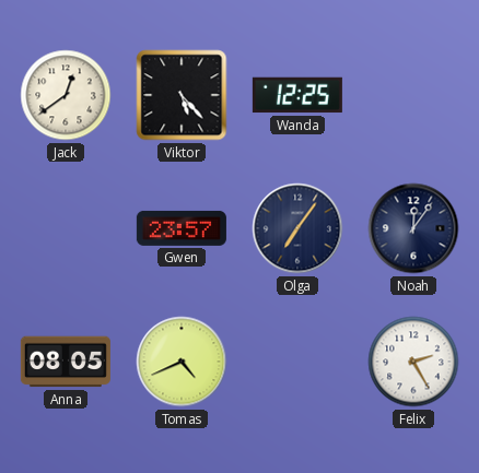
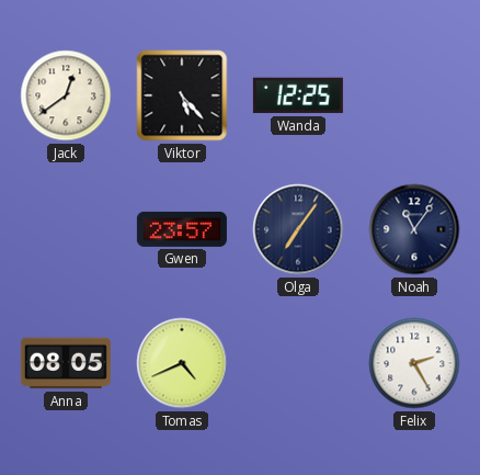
Noah: 12:06 -> 11:06
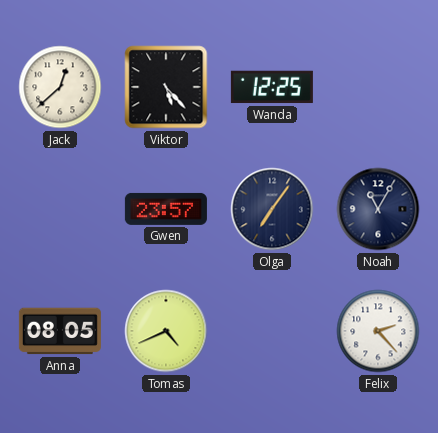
Jack: 12:39 -> 12:38
Noah: 11:06 -> 11:05
Felix: 2:25 -> 2:23
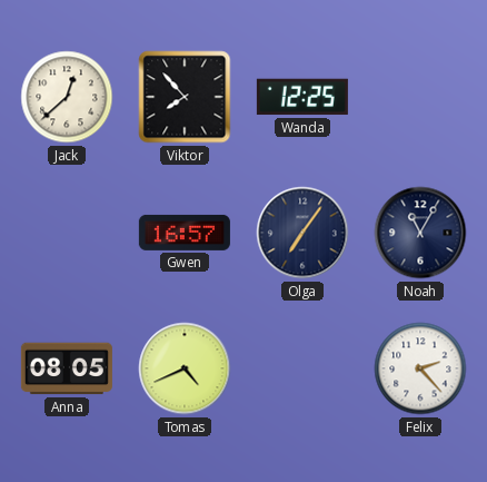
Viktor: 5:23 -> 7:53
Gwen: 23:57 -> 16:57
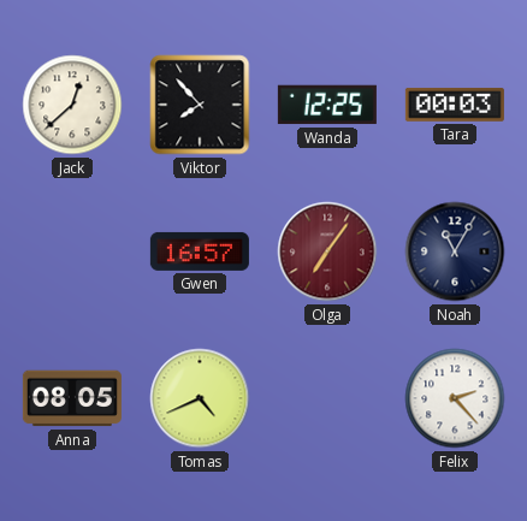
Tara: none -> 00:03
Olga dial: navy -> burgundy
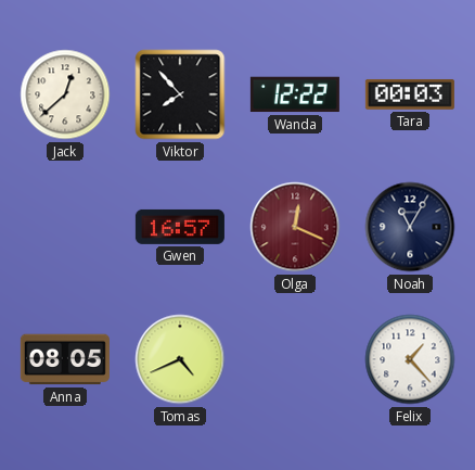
Wanda: 12:25 -> 12:22
Olga: 7:06 -> 12:19
Felix: 2:23 -> 1:23
